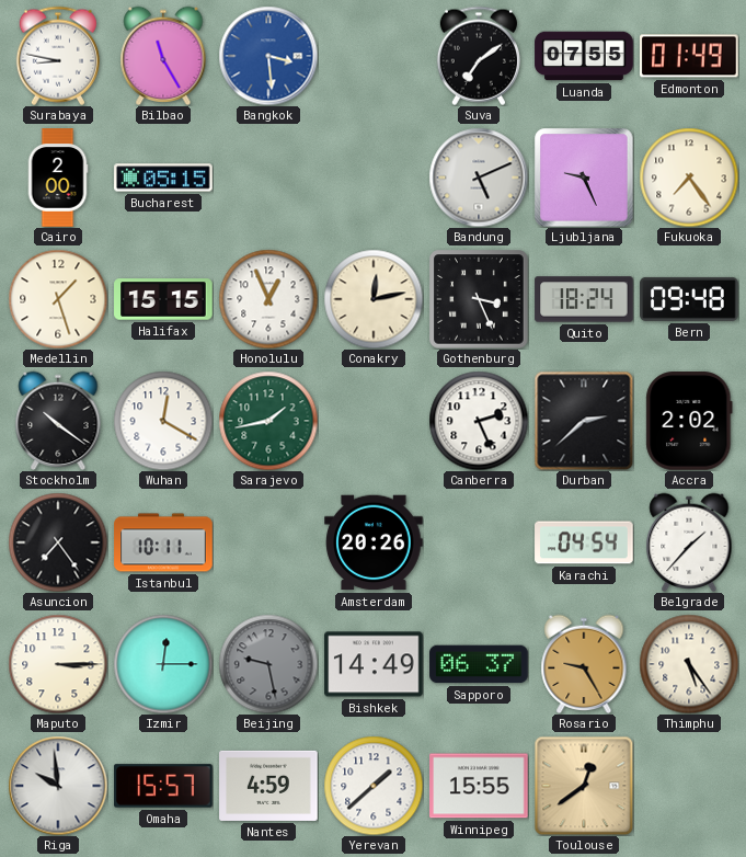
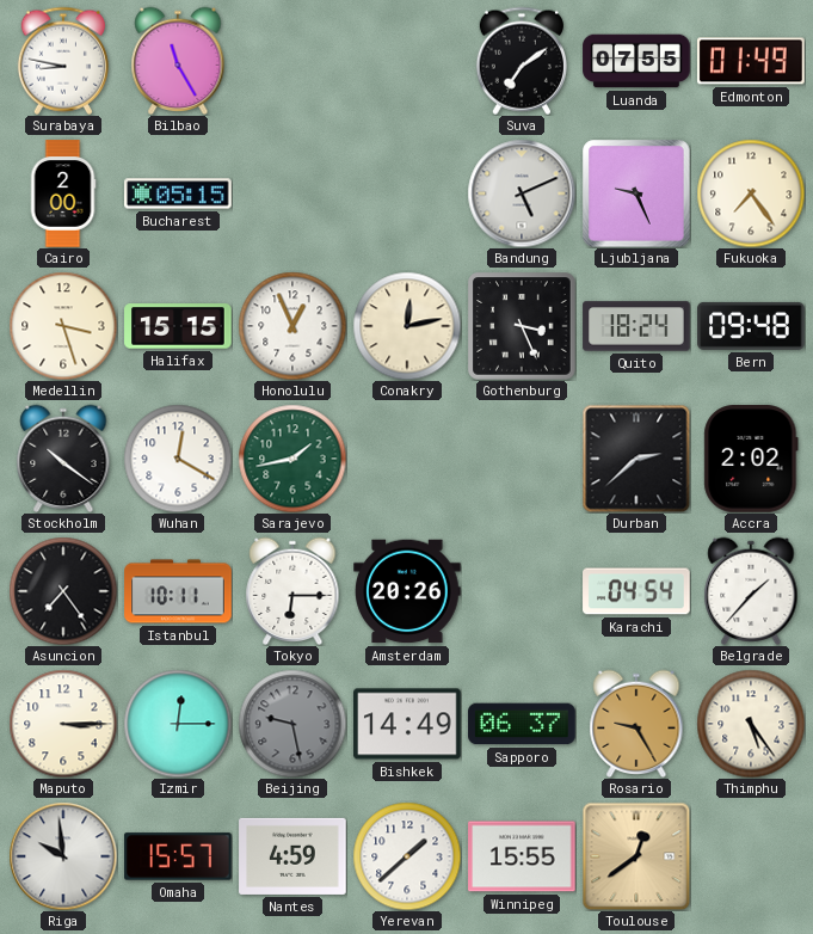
Bangkok: 3:29 -> none
Medellin: 1:27 -> 3:27
Canberra: 2:26 -> none
Tokyo: none -> 6:15
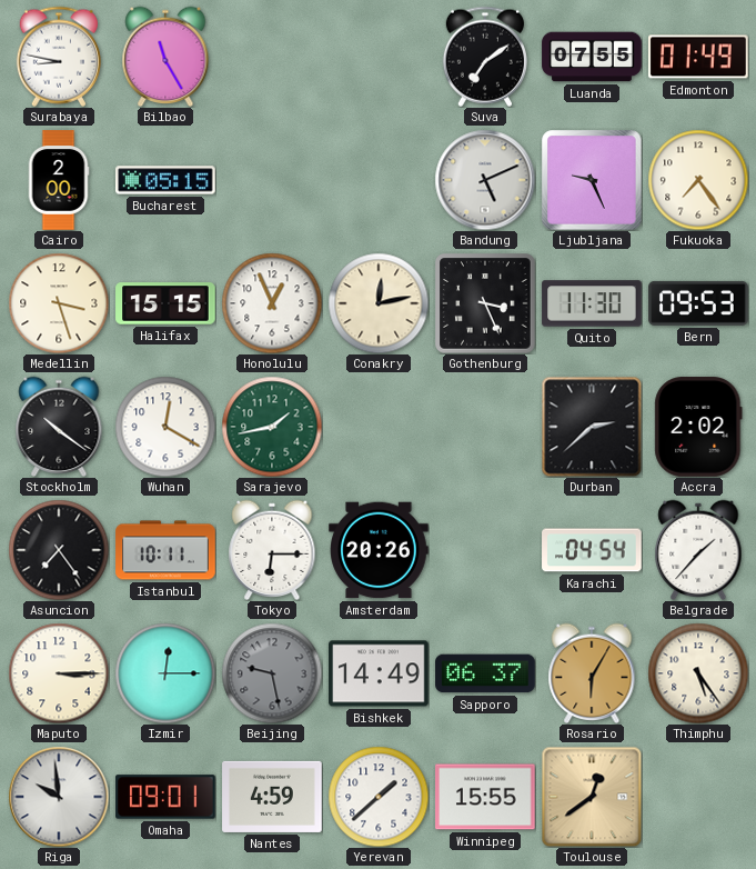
Quito: 18:24 -> 11:30
Bern: 09:48 -> 09:53
Rosario: 9:25 -> 6:05
Omaha: 15:57 -> 09:01
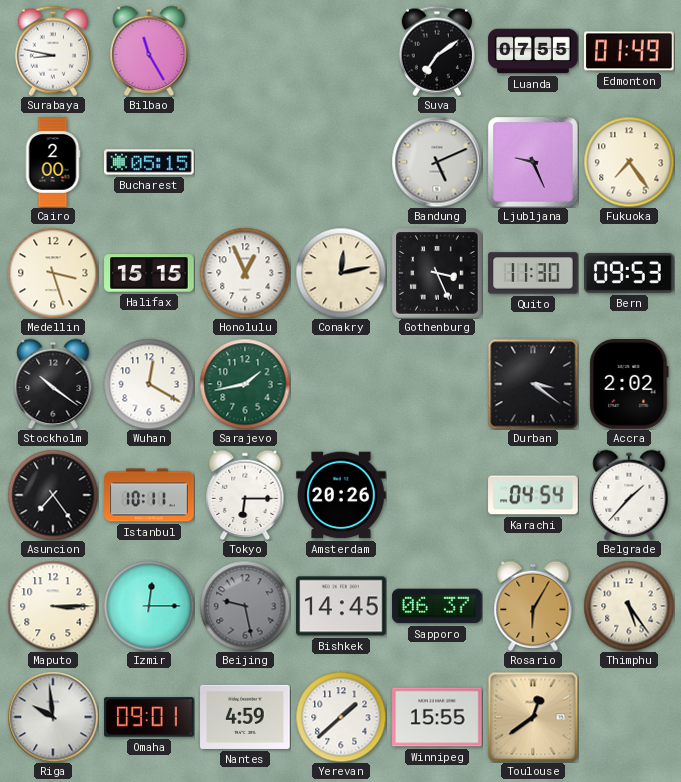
Durban: 2:38 -> 3:21
Bishkek: 14:49 -> 14:45
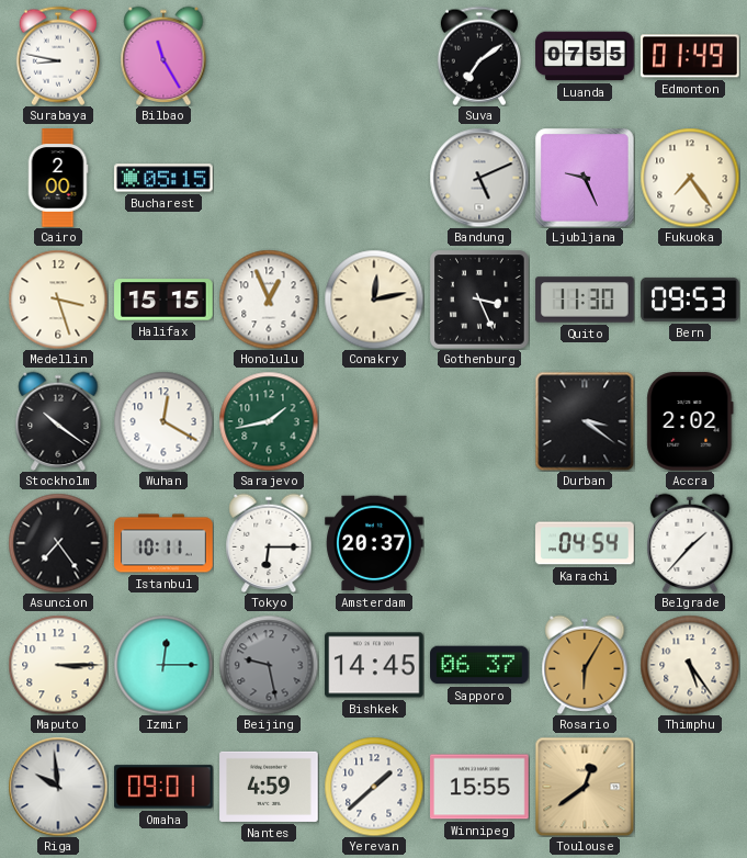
Amsterdam: 20:26 -> 20:37
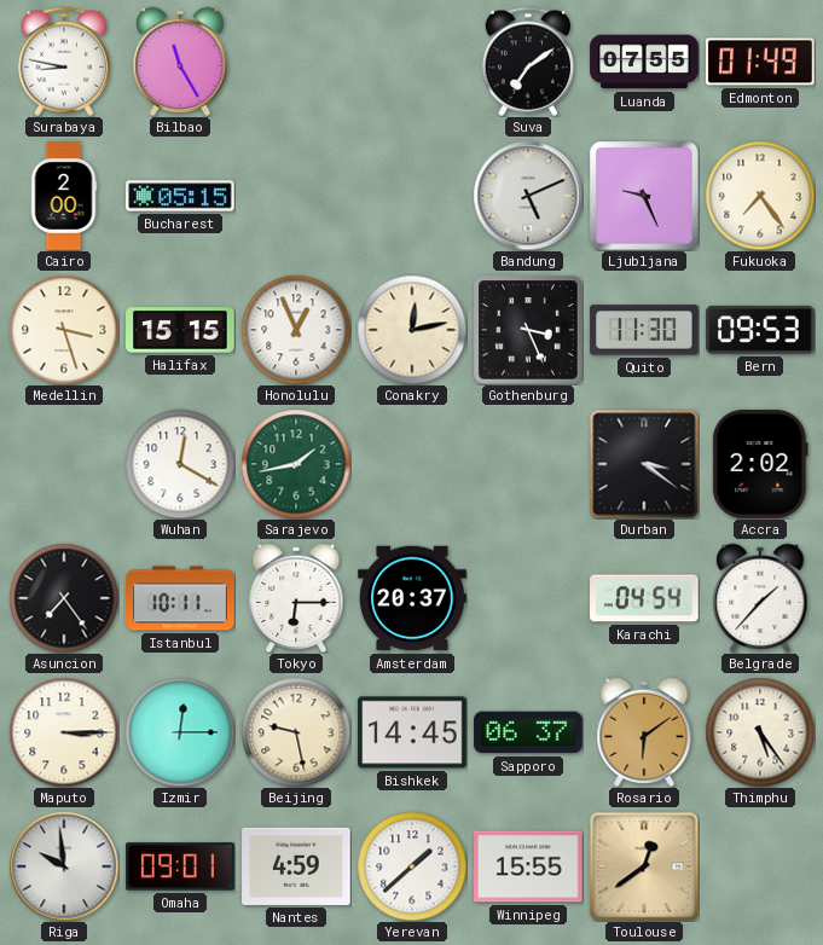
Stockholm: 10:21 -> none
Beijing dial: grey -> cream
Rosario: 6:05 -> 6:09
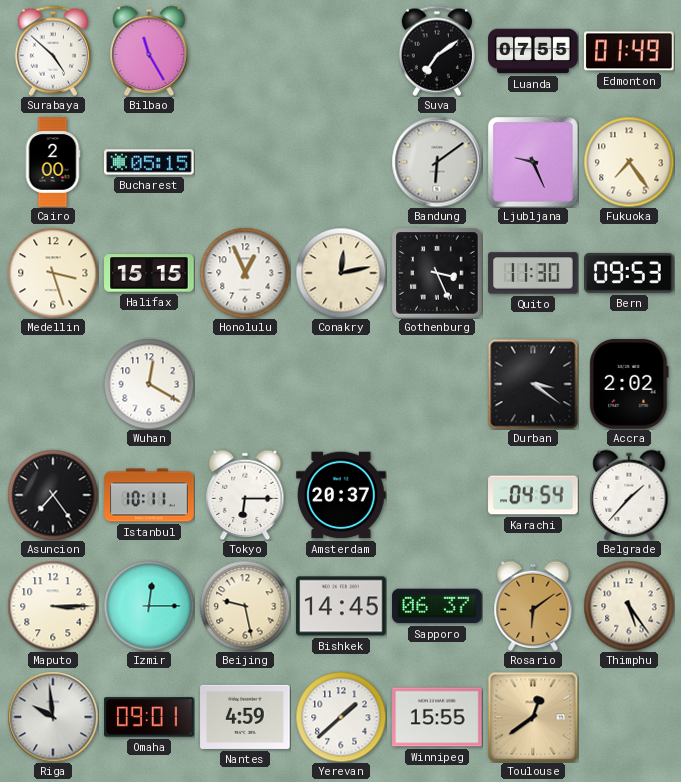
Surabaya: 8:47 -> 4:52
Bandung: 5:11 -> 6:09
Sarajevo: 1:43 -> none
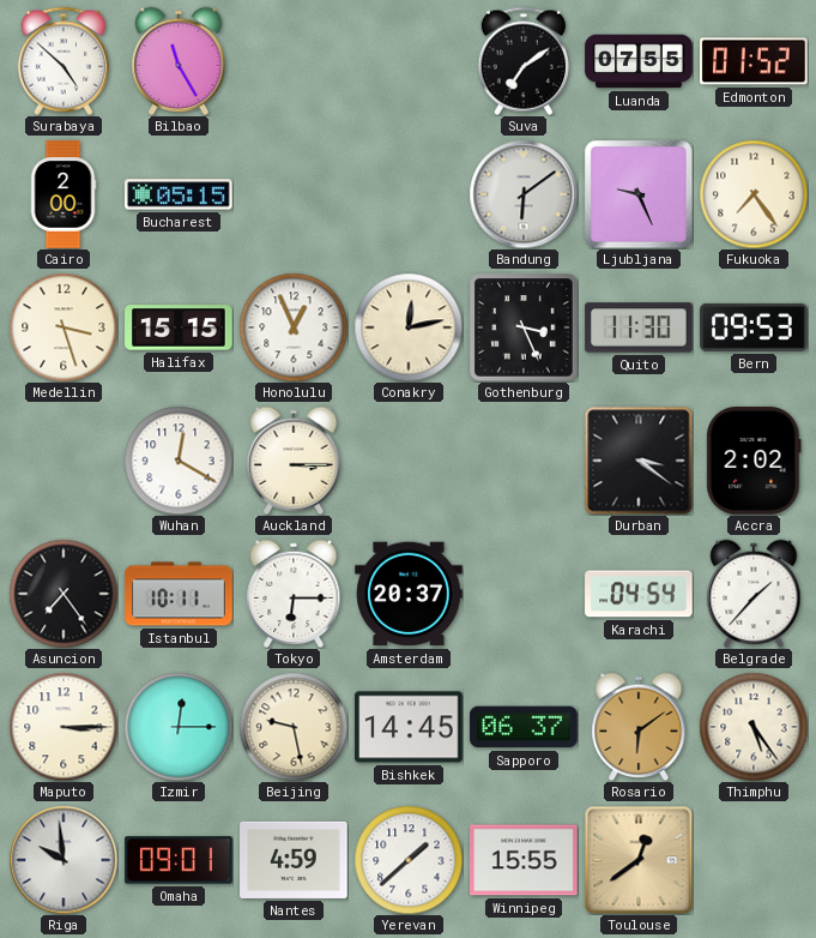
Edmonton: 01:49 -> 01:52
Auckland: none -> 3:15
